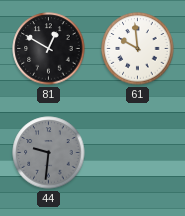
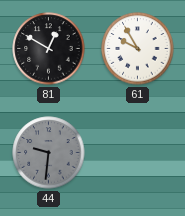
61: 9:59 -> 9:55
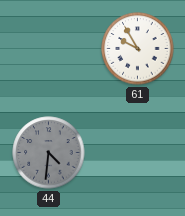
81: 12:50 -> none
44: 9:31 -> 4:31
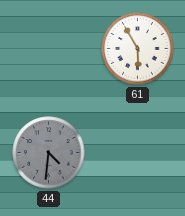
61: 9:55 -> 5:55
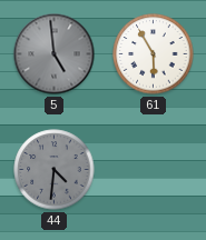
5: none -> 4:59
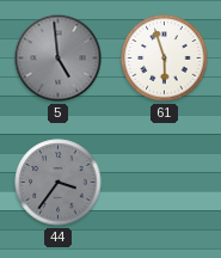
61: 5:55 -> 5:57
44: 4:31 -> 3:36
